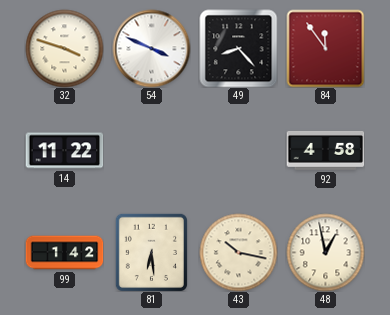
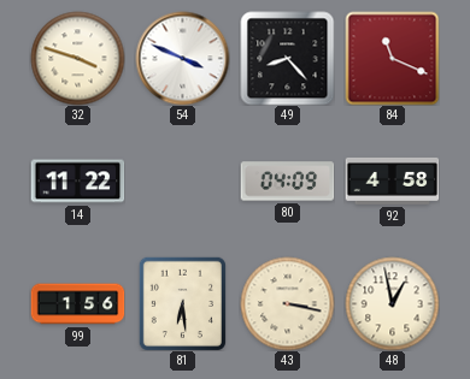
84: 11:54 -> 11:19
80: none -> 04:09
99: 1:42 -> 1:56
43: 10:17 -> 3:17
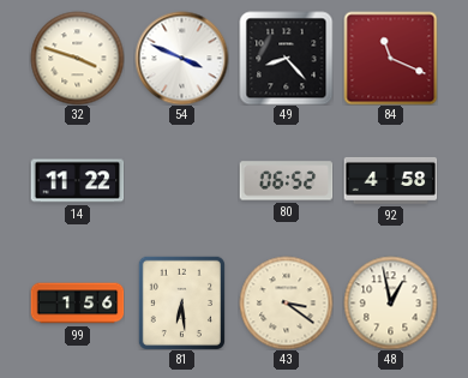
80: 04:09 -> 06:52
43: 3:17 -> 3:21
